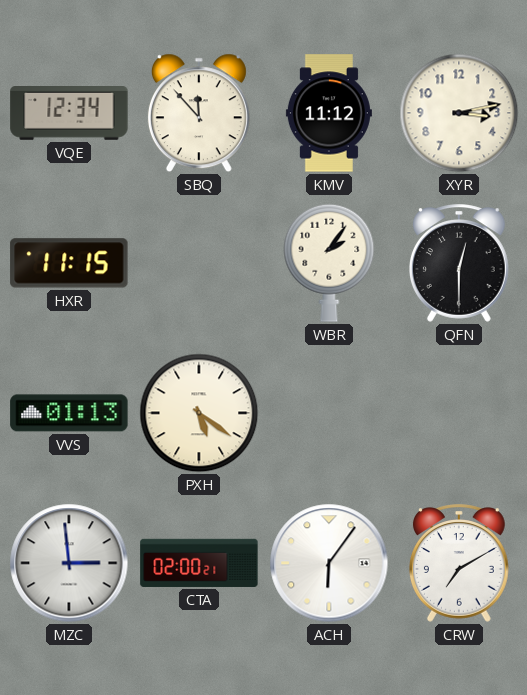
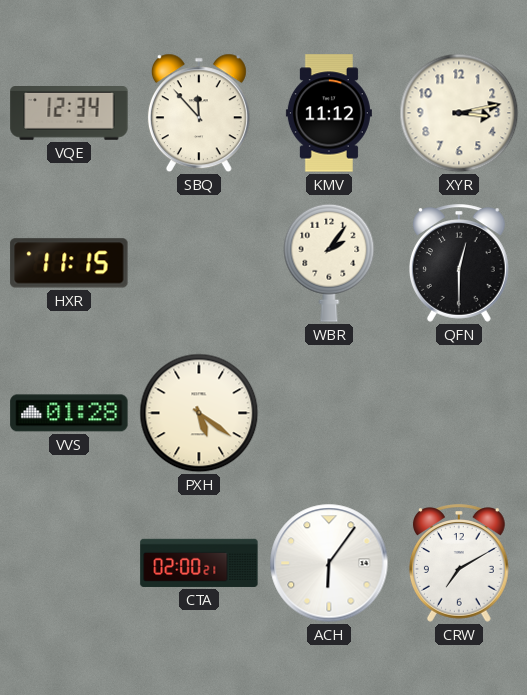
VVS: 01:13 -> 01:28
MZC: 2:59 -> none
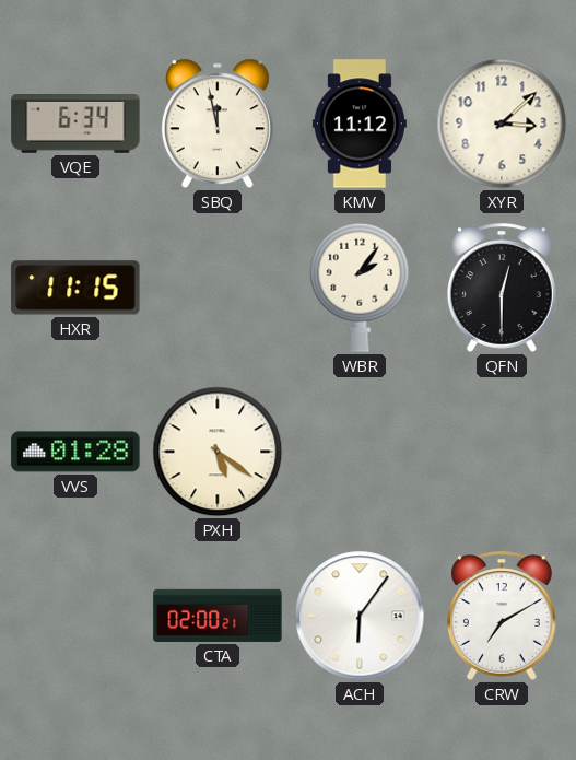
VQE: 12:34 -> 6:34
SBQ: 11:53 -> 11:58
XYR: 3:13 -> 3:08
